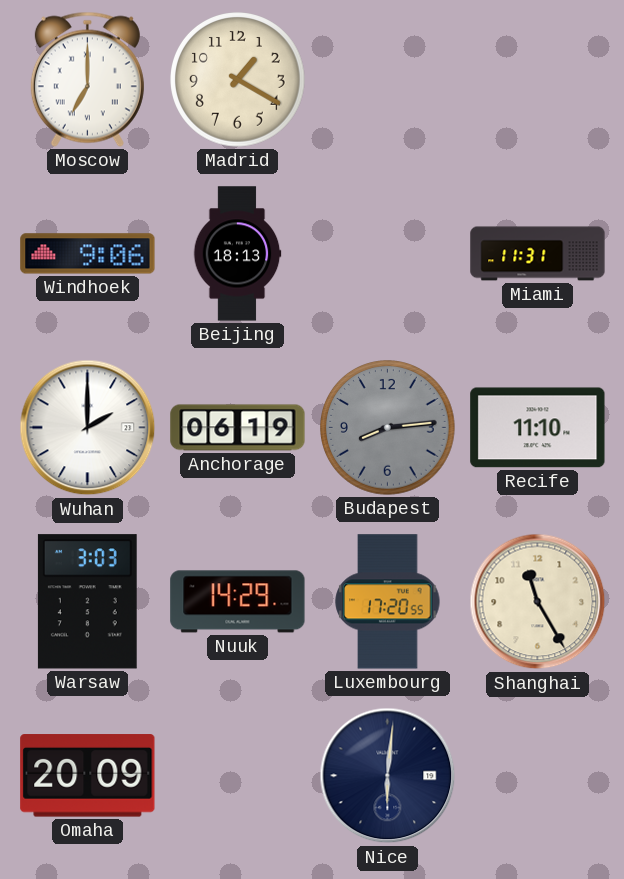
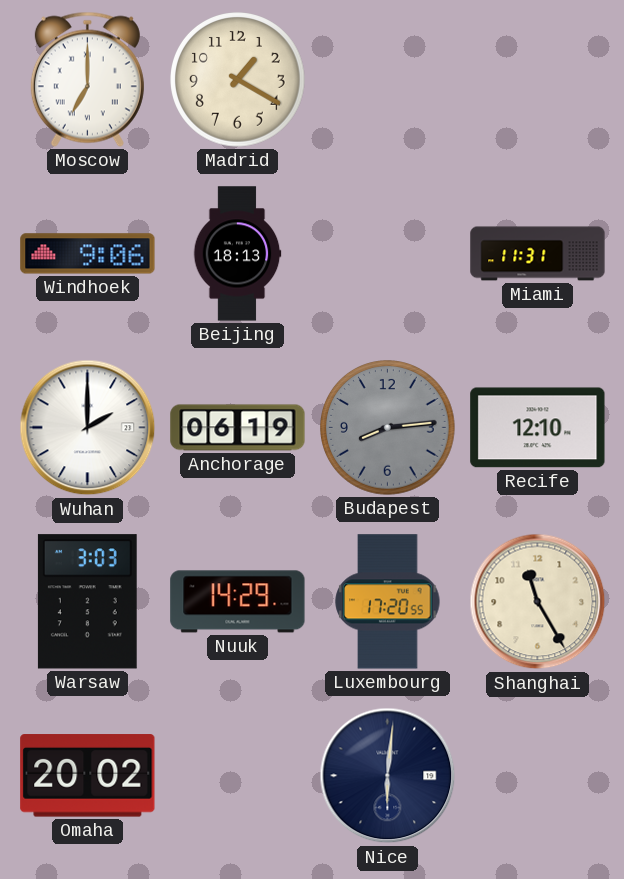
Recife: 11:10 -> 12:10
Omaha: 20:09 -> 20:02
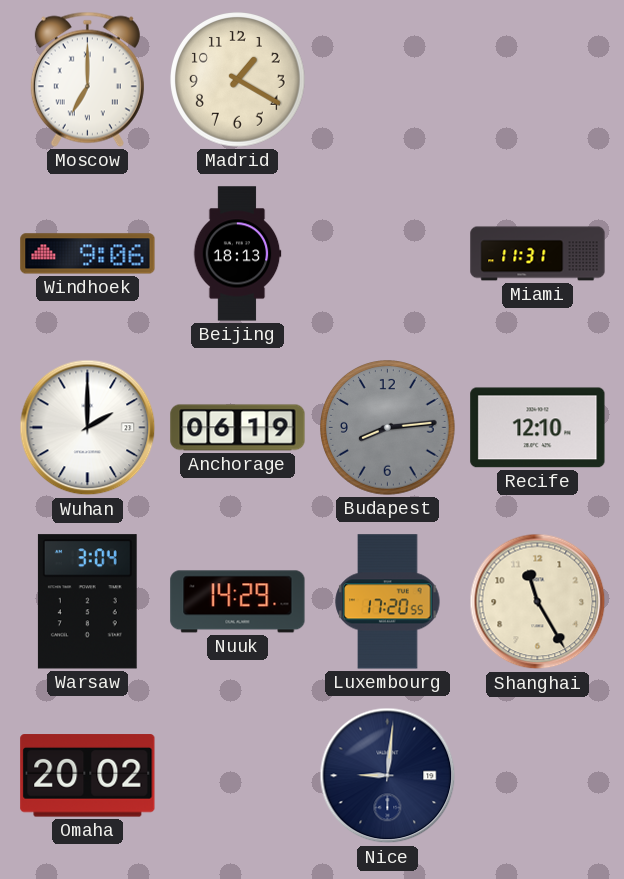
Warsaw: 3:03 -> 3:04
Nice: 6:01 -> 9:01
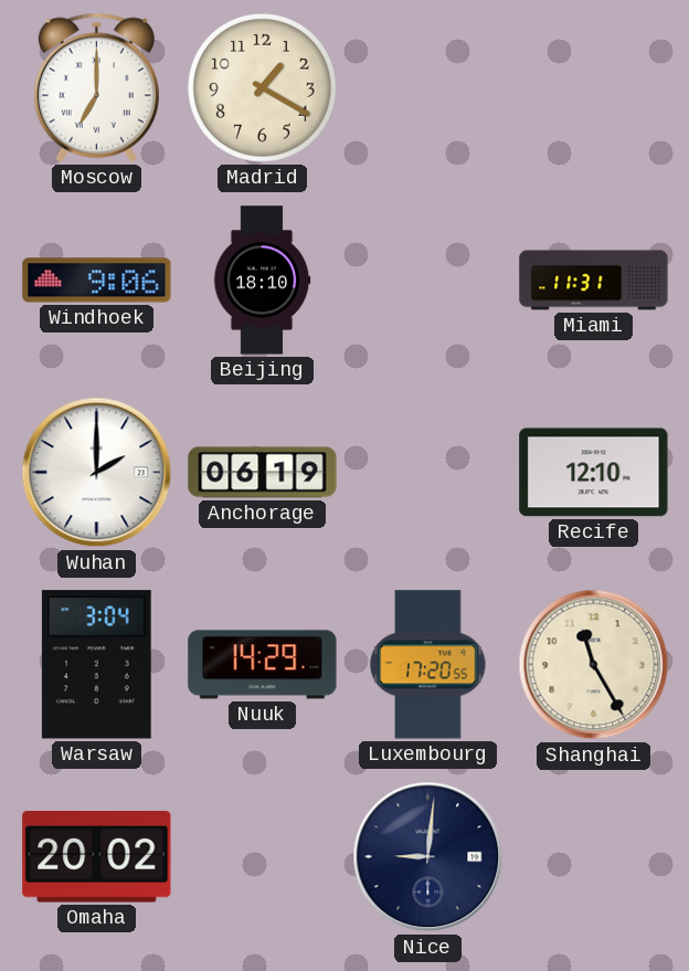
Beijing: 18:13 -> 18:10
Budapest: 8:14 -> none
